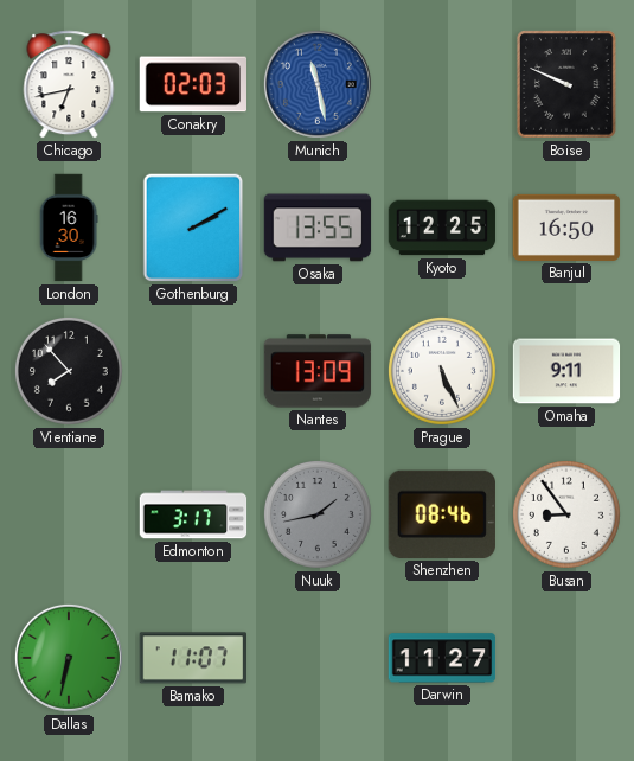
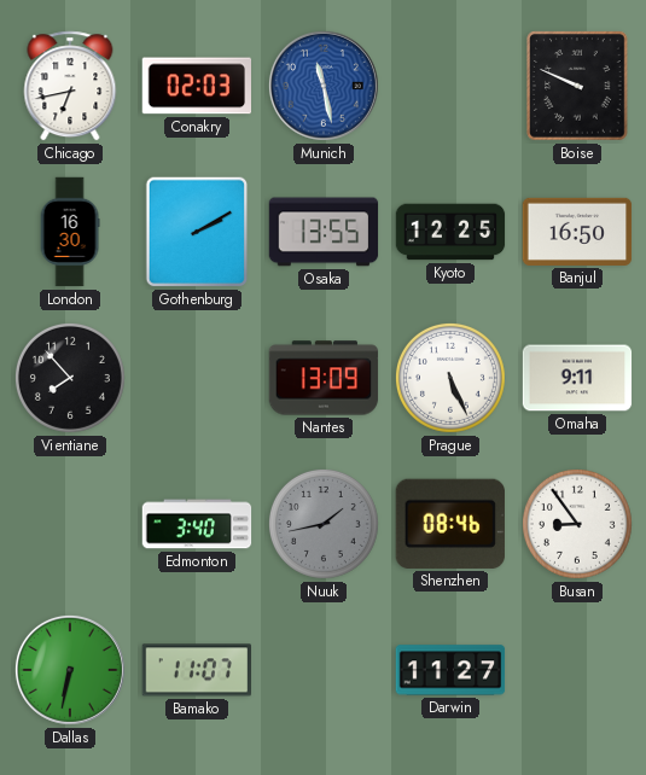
Edmonton: 3:17 -> 3:40
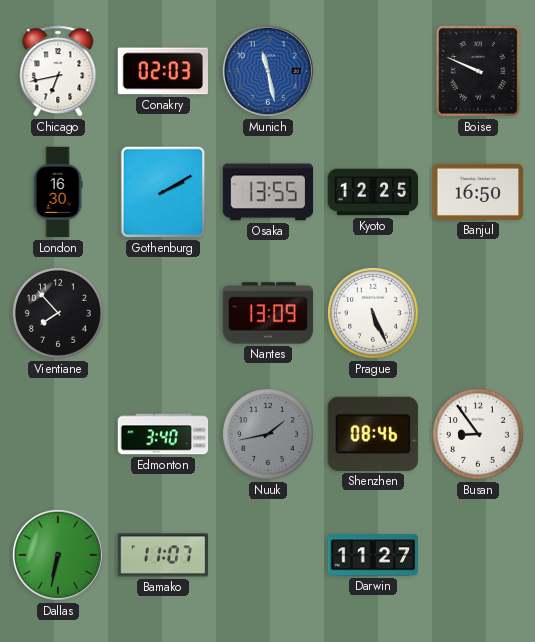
Omaha: 9:11 -> none
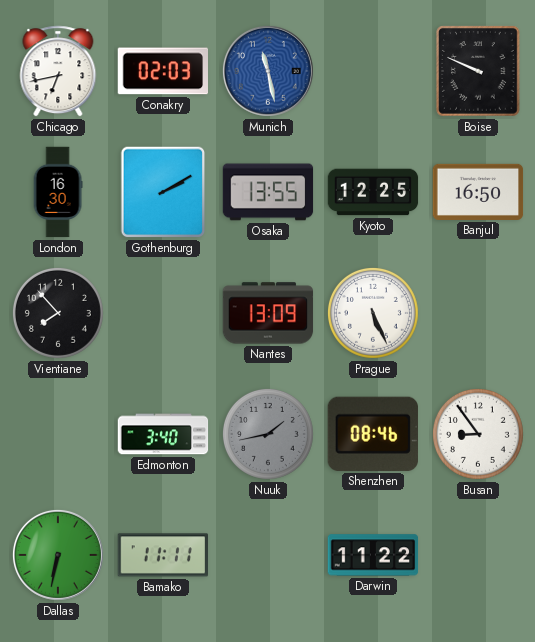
Bamako: 11:07 -> 11:11
Darwin: 11:27 -> 11:22
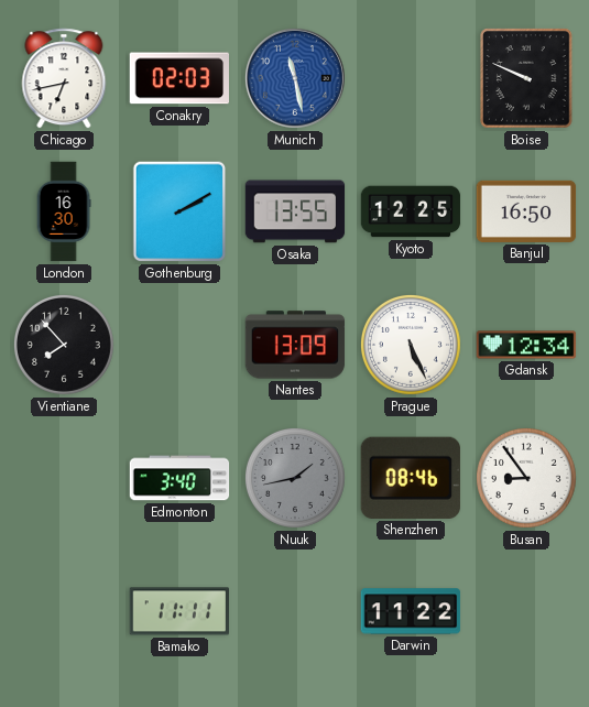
Gdansk: none -> 12:34
Dallas: 6:32 -> none
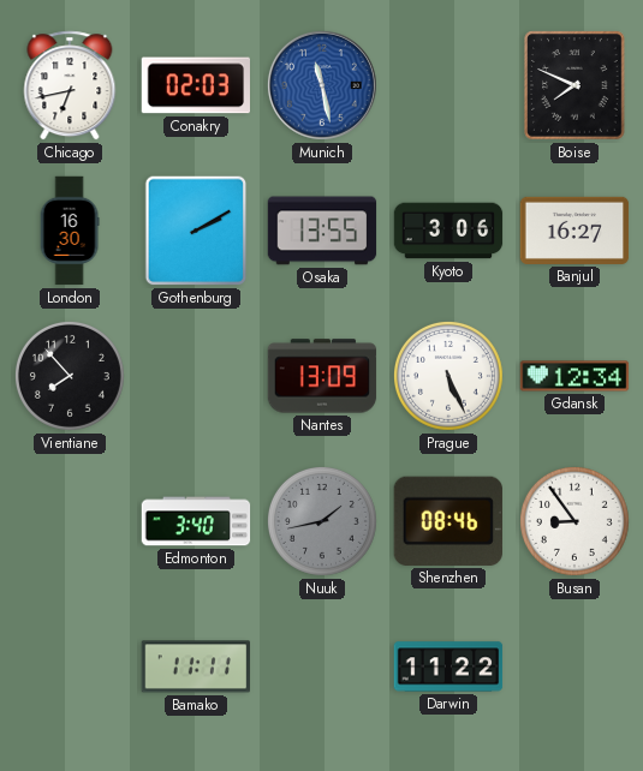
Boise: 9:49 -> 7:49
Kyoto: 12:25 -> 3:06
Banjul: 16:50 -> 16:27
